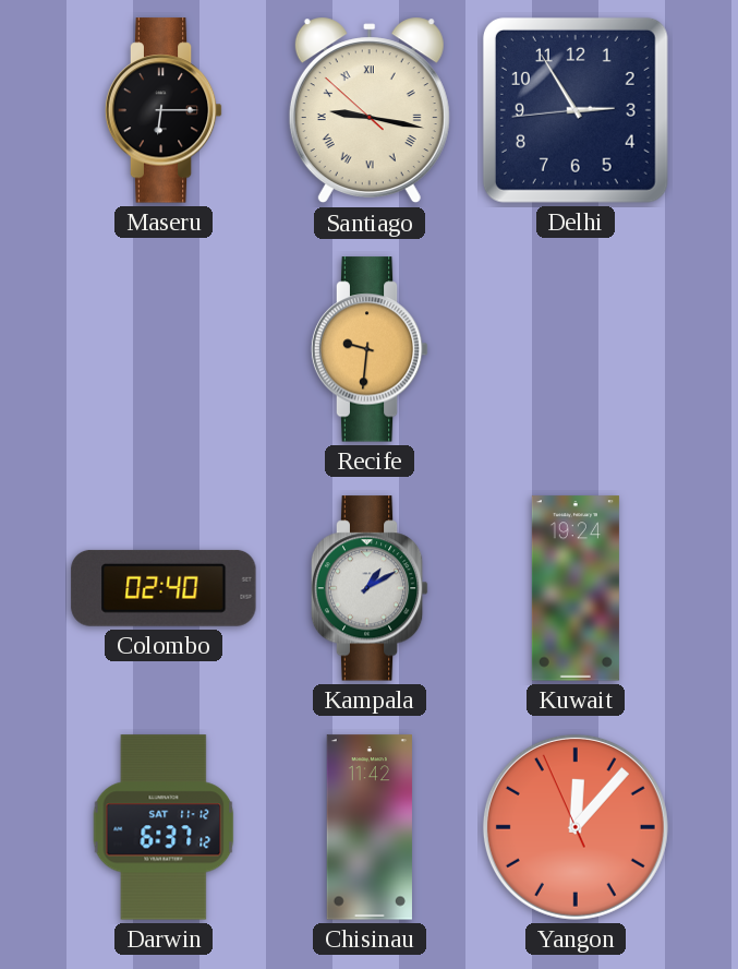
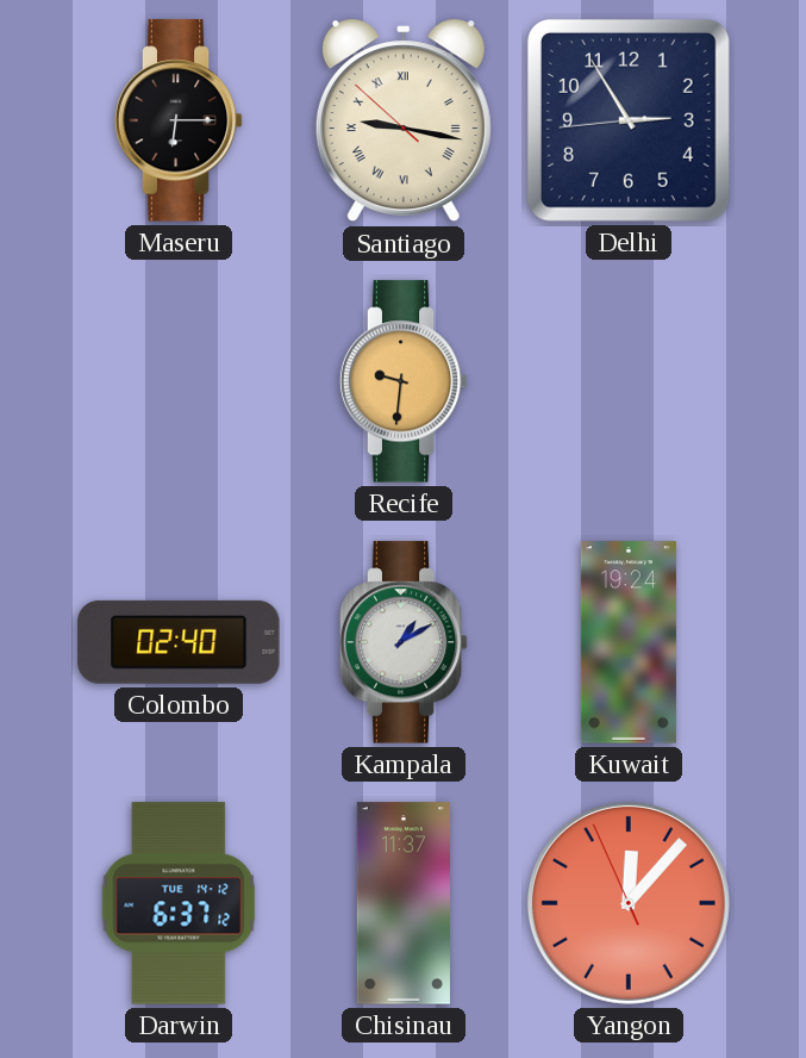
Darwin date: SAT 11-12 -> TUE 14-12
Chisinau: 11:42 -> 11:37
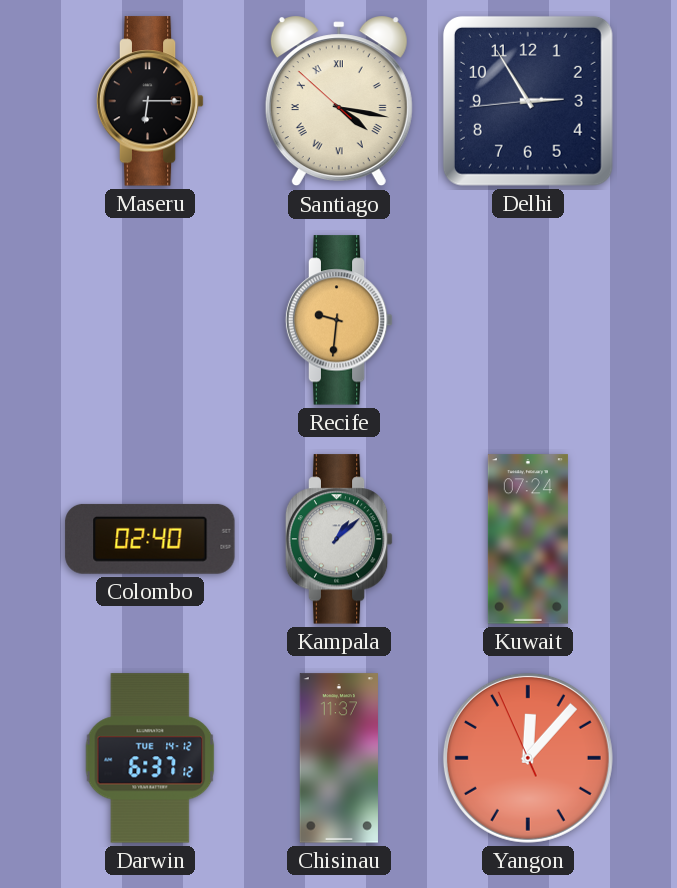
Santiago: 9:16 -> 4:16
Kampala: 1:10 -> 1:08
Kuwait: 19:24 -> 07:24
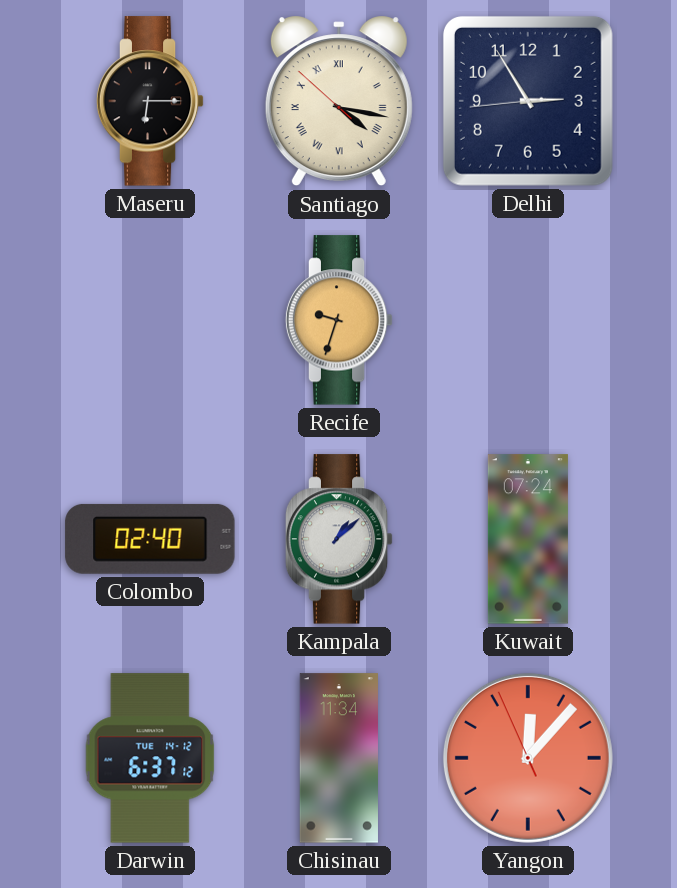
Recife: 9:31 -> 9:33
Chisinau: 11:37 -> 11:34
